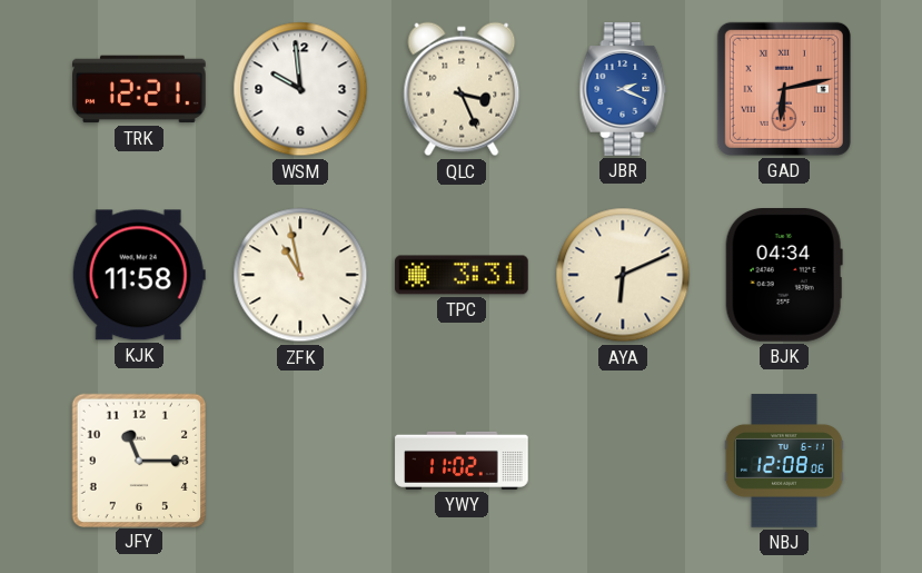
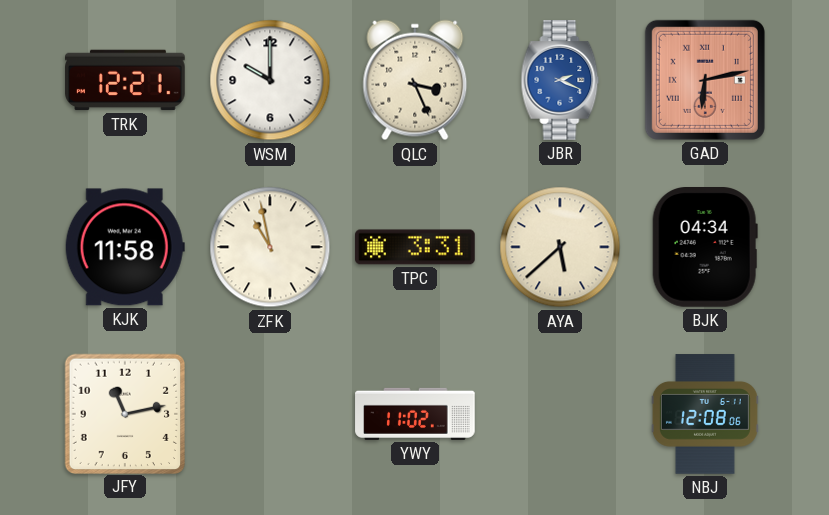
WSM: 9:59 -> 10:00
AYA: 6:11 -> 5:38
JFY: 11:15 -> 11:13
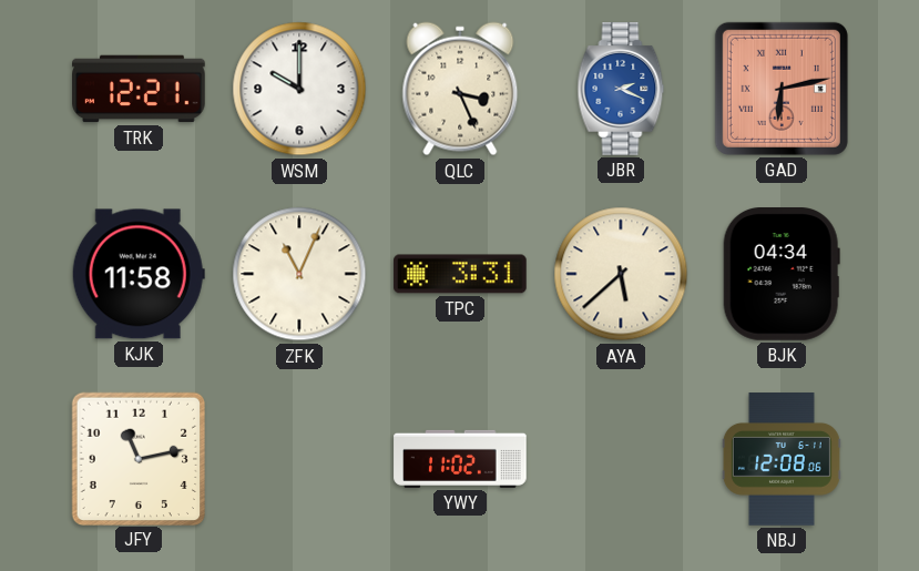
ZFK: 10:58 -> 11:04
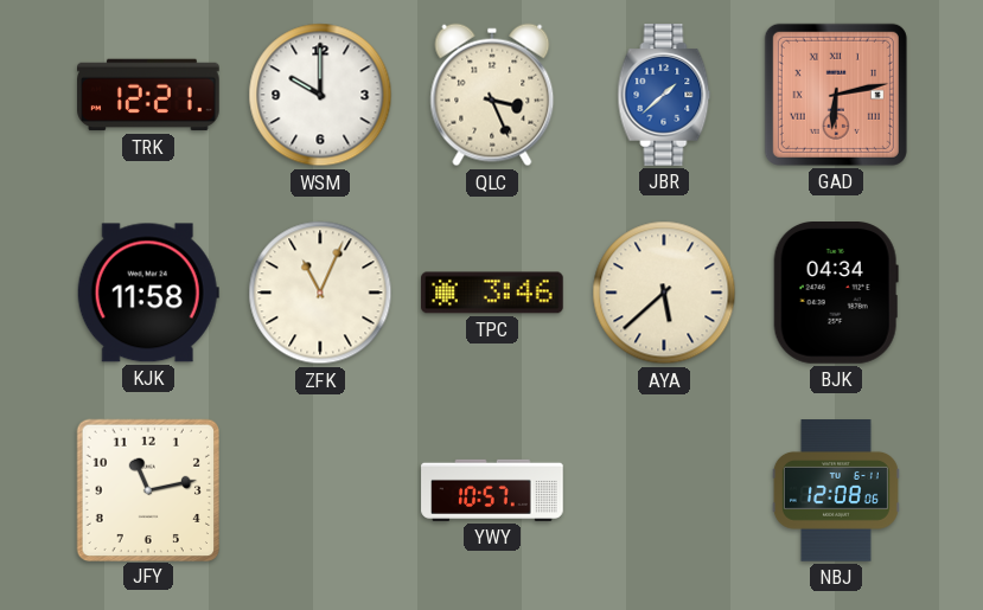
JBR: 2:19 -> 1:38
TPC: 3:31 -> 3:46
YWY: 11:02 -> 10:57
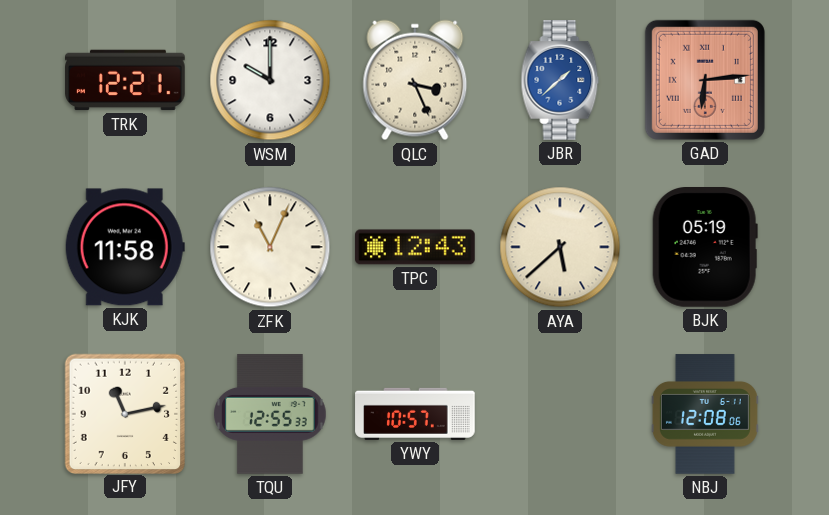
GAD: 6:13 -> 6:14
TPC: 3:46 -> 12:43
BJK: 04:34 -> 05:19
TQU: none -> 12:55
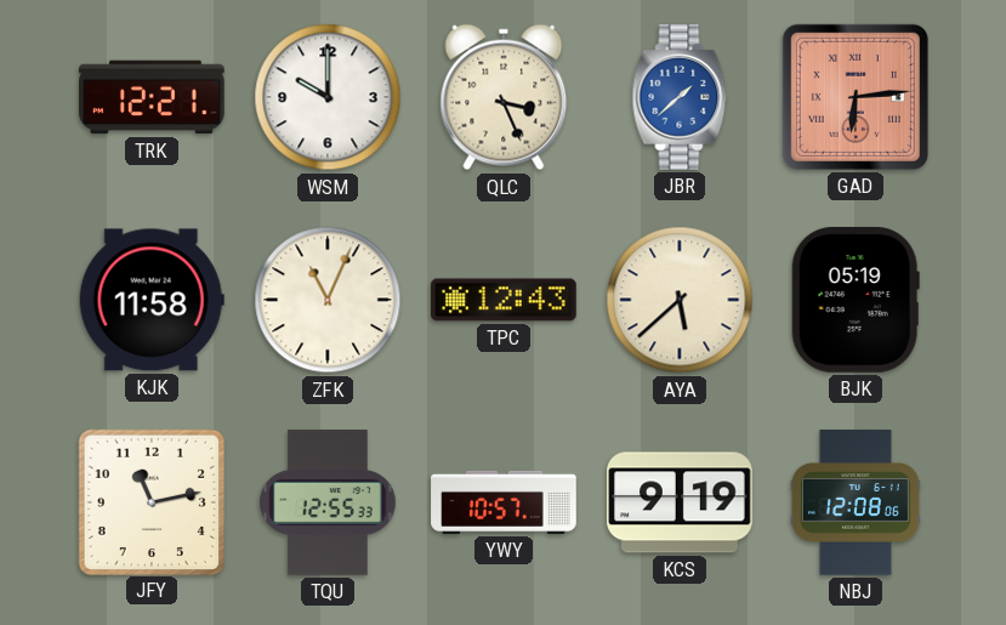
KCS: none -> 9:19
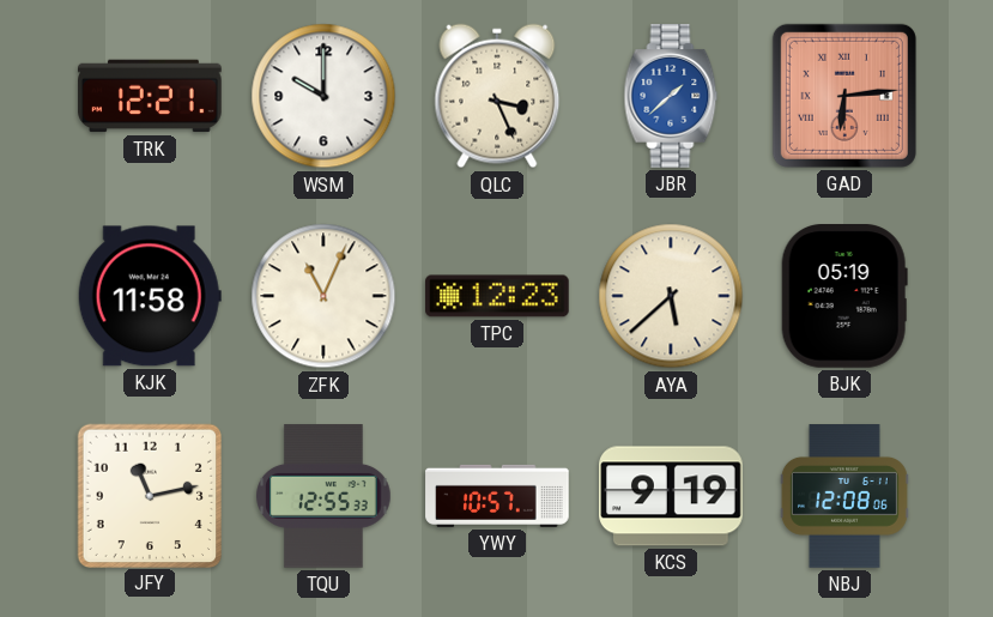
TPC: 12:43 -> 12:23
